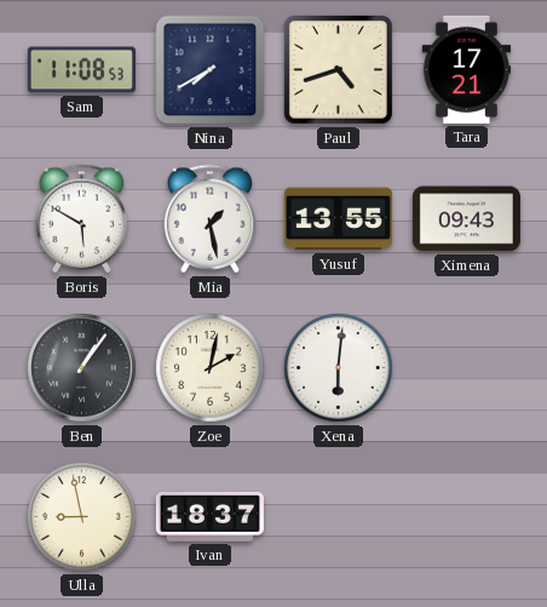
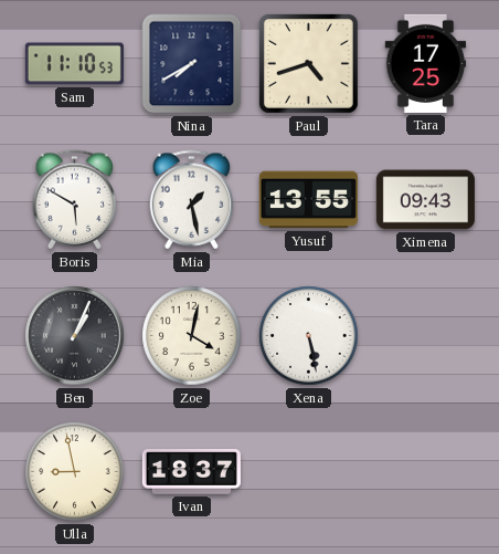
Sam: 11:08 -> 11:10
Tara: 17:21 -> 17:25
Ben: 1:06 -> 1:04
Zoe: 2:02 -> 4:02
Xena: 6:01 -> 5:28
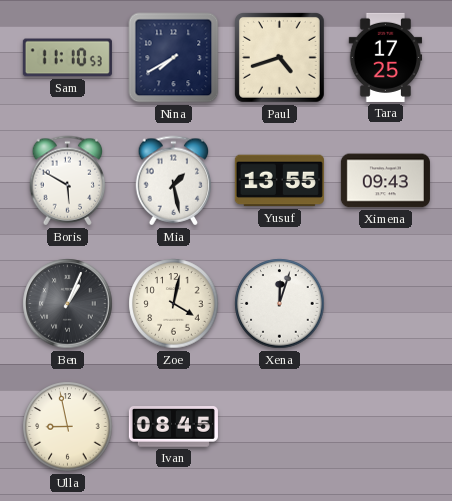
Xena: 5:28 -> 12:03
Ivan: 18:37 -> 08:45
